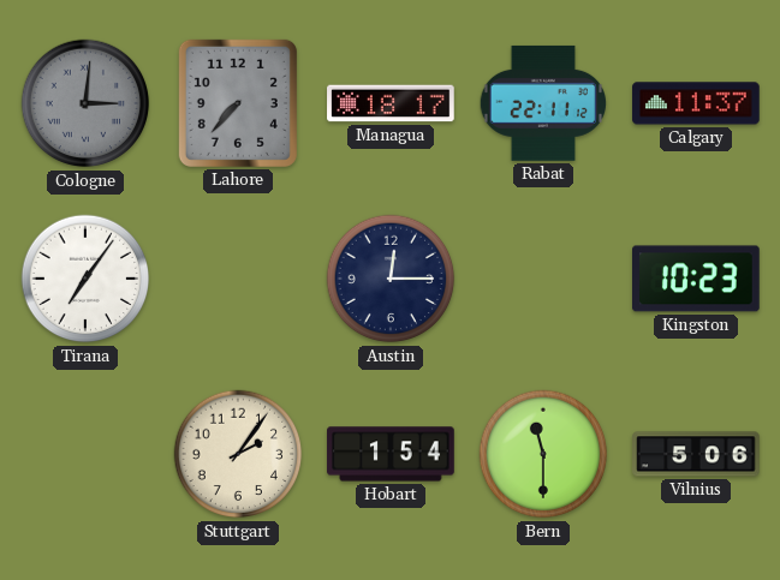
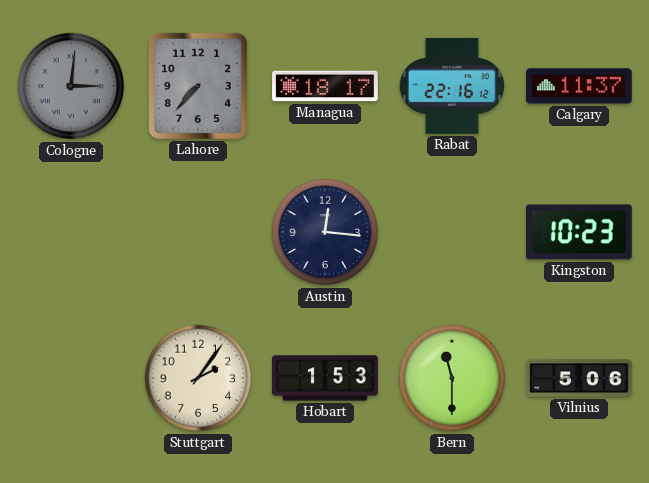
Rabat: 22:11 -> 22:16
Tirana: 7:06 -> none
Austin: 12:15 -> 12:16
Hobart: 1:54 -> 1:53
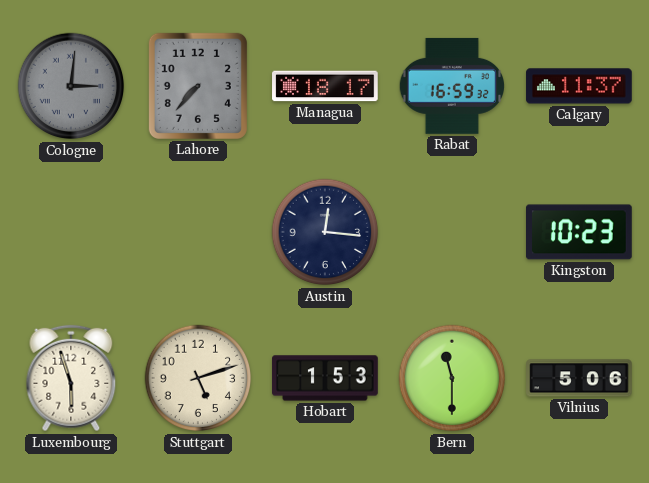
Rabat: 22:16 -> 16:59
Luxembourg: none -> 5:57
Stuttgart: 2:06 -> 5:12
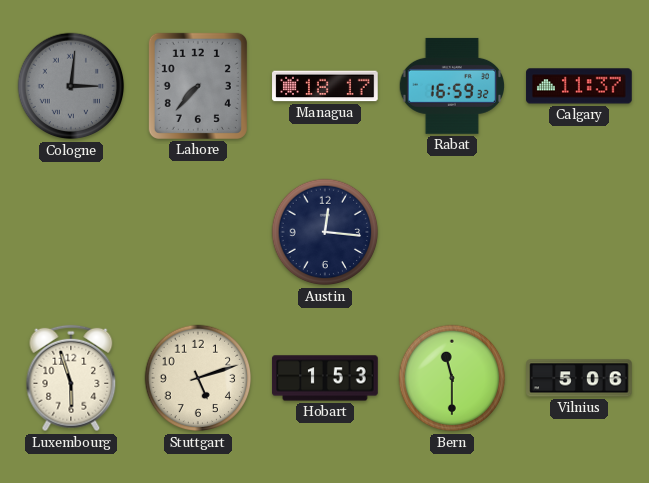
Kingston: 10:23 -> none
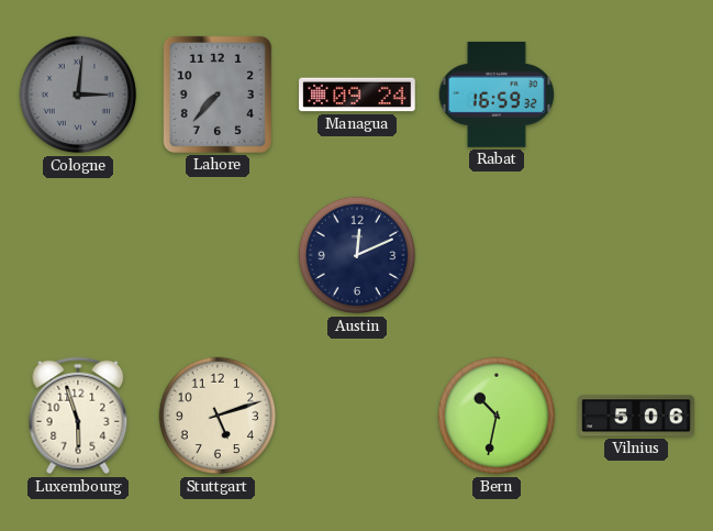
Managua: 18:17 -> 09:24
Calgary: 11:37 -> none
Austin: 12:16 -> 12:11
Hobart: 1:53 -> none
Bern: 11:30 -> 10:32
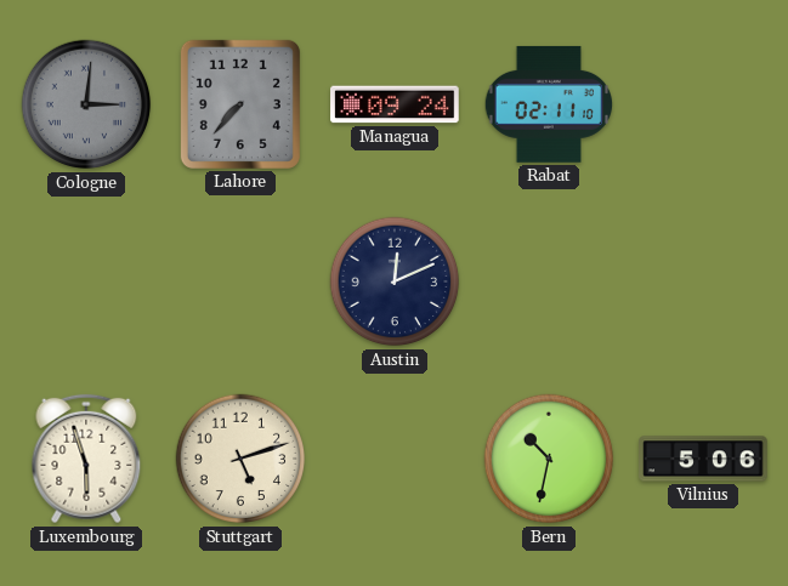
Rabat: 16:59 -> 02:11
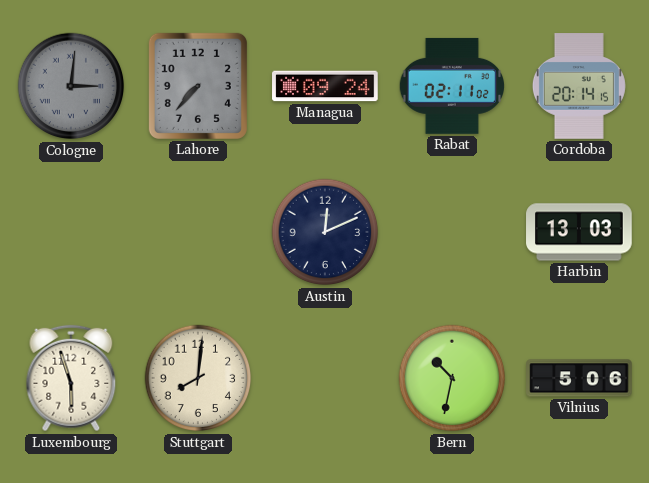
Rabat: 02:11:10 -> 02:11:02
Cordoba: none -> 20:14
Harbin: none -> 13:03
Stuttgart: 5:12 -> 8:01
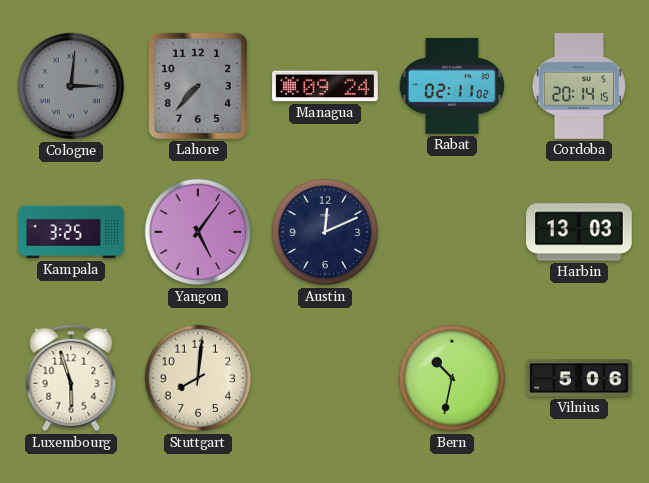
Kampala: none -> 3:25
Yangon: none -> 5:06
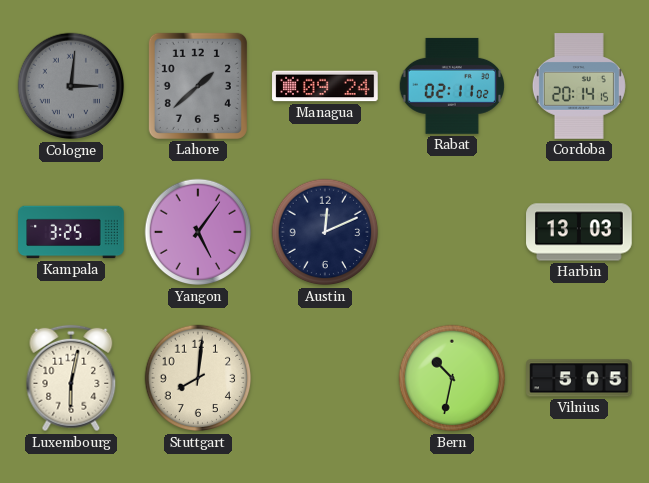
Lahore: 7:37 -> 1:38
Luxembourg: 5:57 -> 6:02
Vilnius: 5:06 -> 5:05
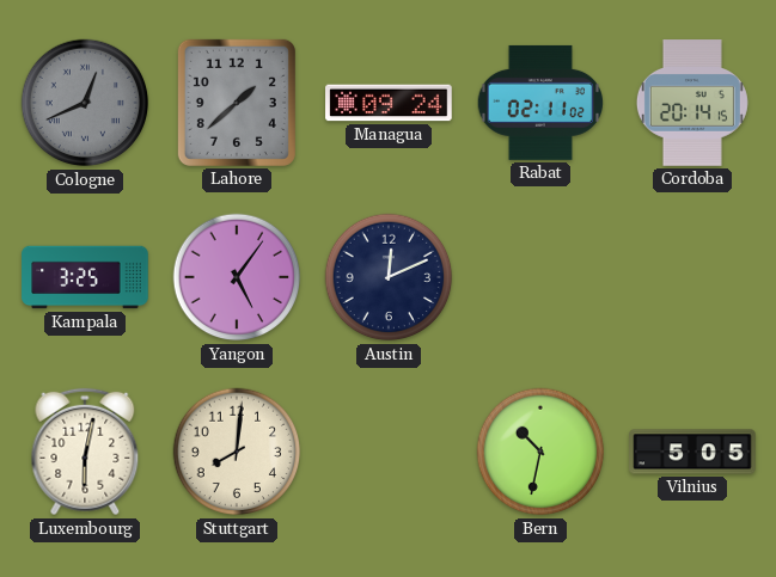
Cologne: 3:01 -> 12:41
Harbin: 13:03 -> none
